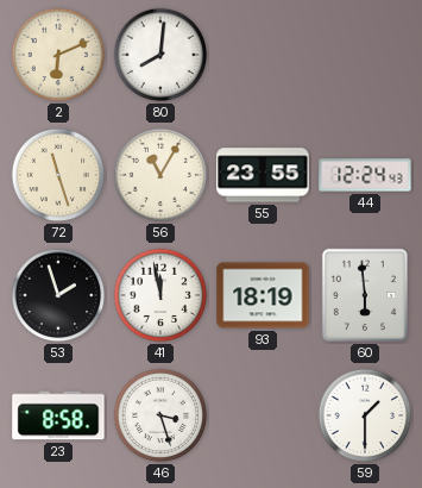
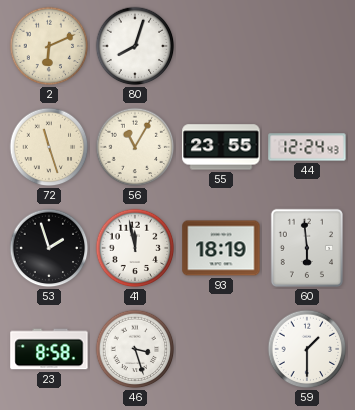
80: 8:01 -> 8:03
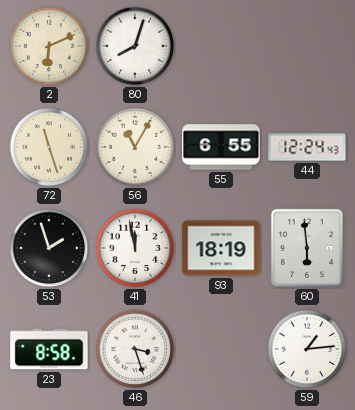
55: 23:55 -> 6:55
59: 1:30 -> 1:14
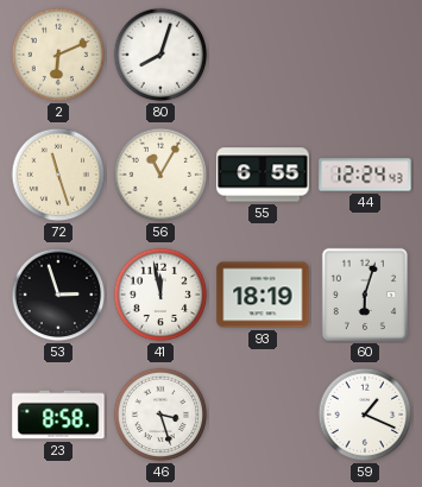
53: 1:57 -> 2:57
60: 5:59 -> 6:03
59: 1:14 -> 1:19
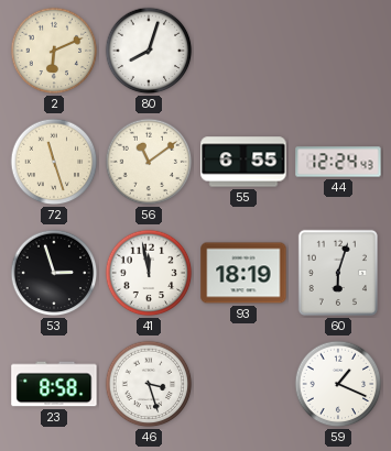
56: 11:05 -> 11:09
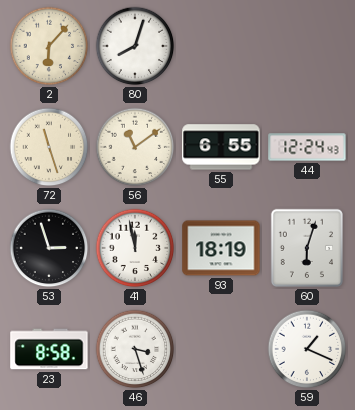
2: 6:11 -> 6:07
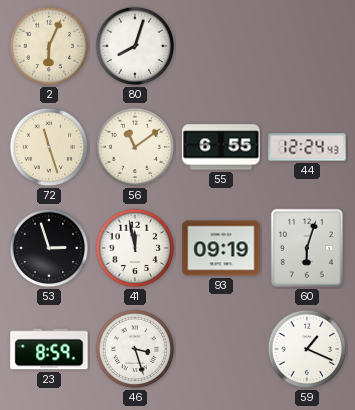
2: 6:07 -> 6:04
93: 18:19 -> 09:19
23: 8:58 -> 8:59
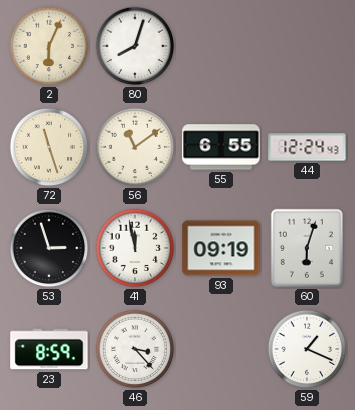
46: 3:27 -> 3:23
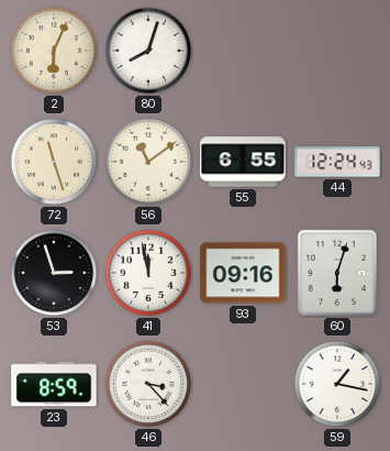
93: 09:19 -> 09:16
59: 1:19 -> 1:17
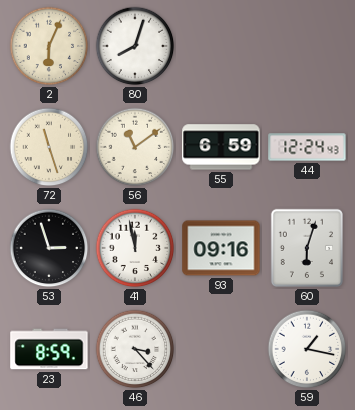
55: 6:55 -> 6:59
